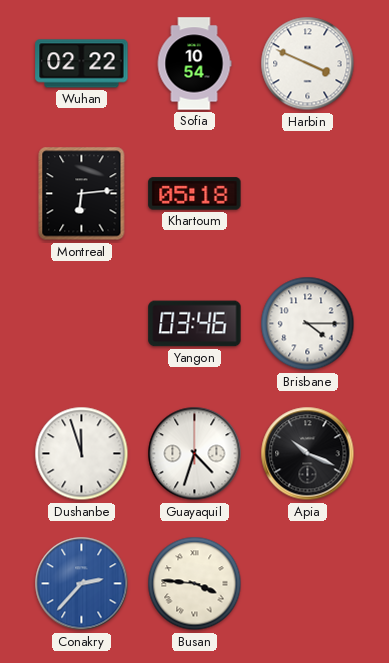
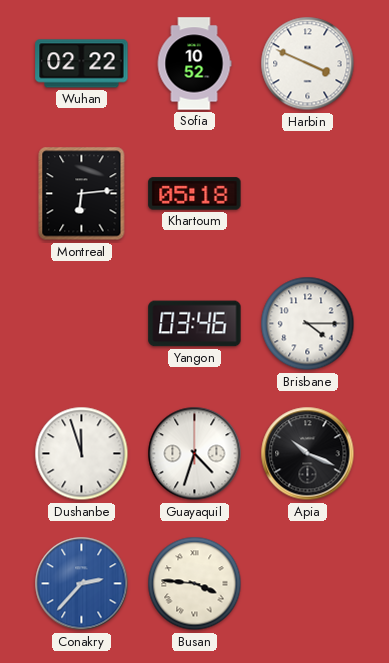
Sofia: 10:54 -> 10:52
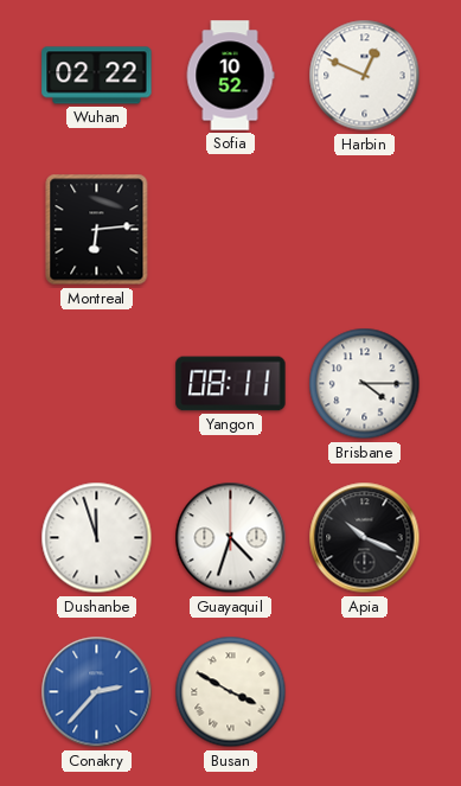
Harbin: 3:49 -> 12:49
Khartoum: 05:18 -> none
Yangon: 03:46 -> 08:11
Busan: 3:46 -> 3:50
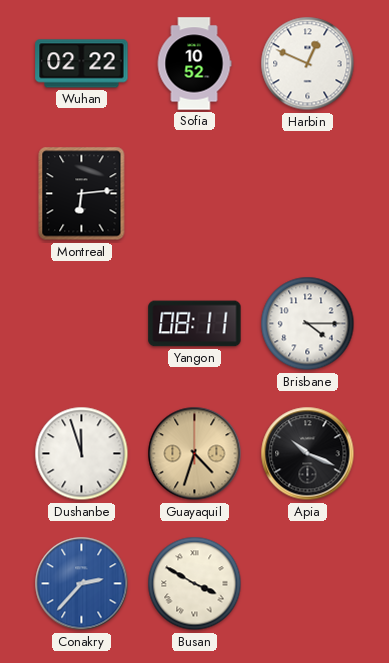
Guayaquil dial: white -> champagne
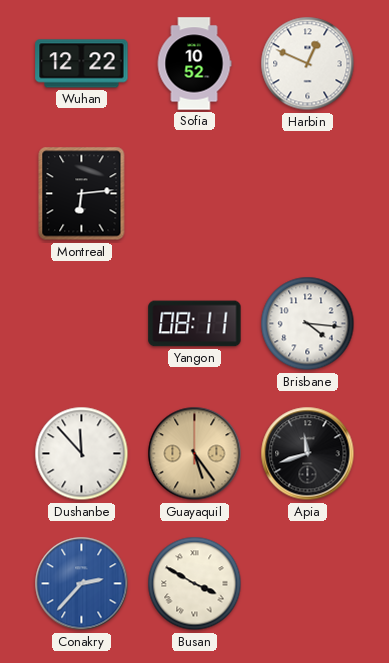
Wuhan: 02:22 -> 12:22
Brisbane: 4:15 -> 4:16
Dushanbe: 11:57 -> 11:53
Guayaquil: 4:33 -> 5:24
Apia: 10:19 -> 11:42
